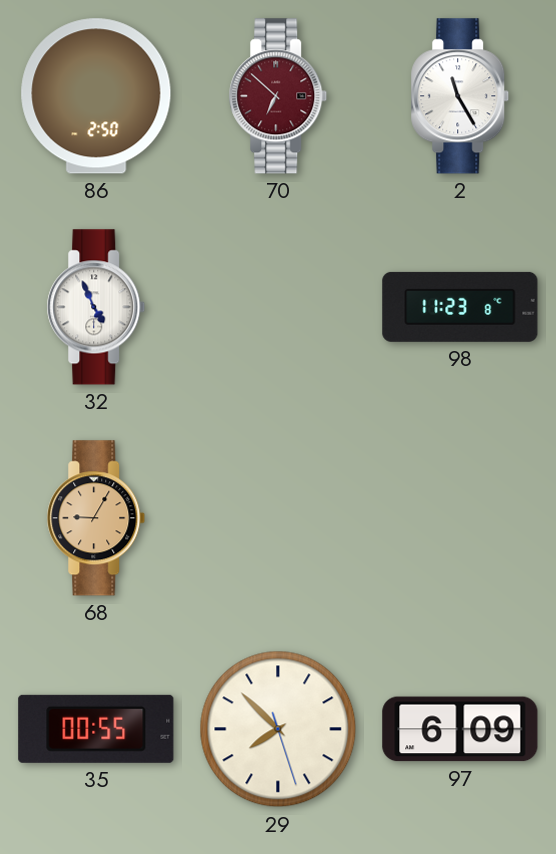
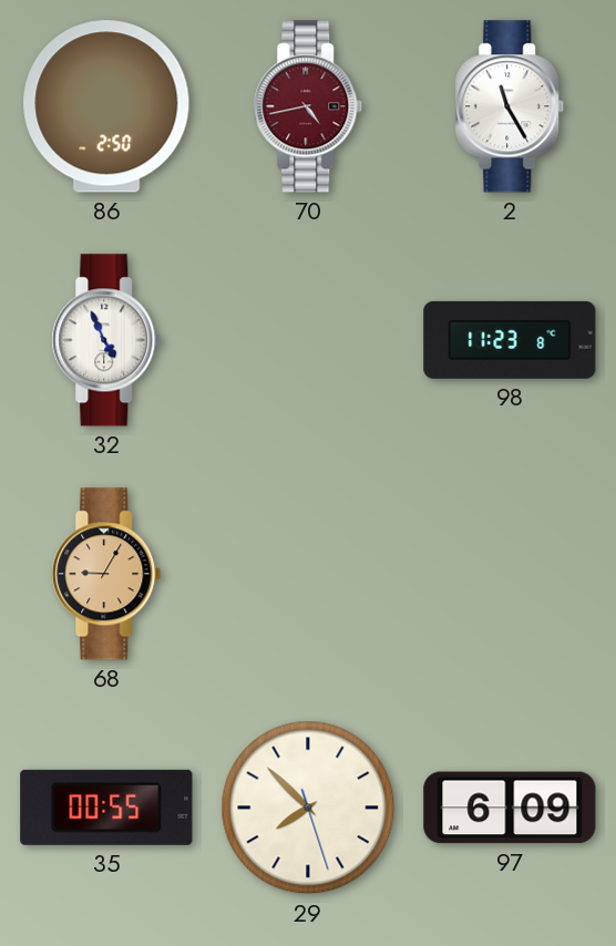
70: 6:52 -> 4:43
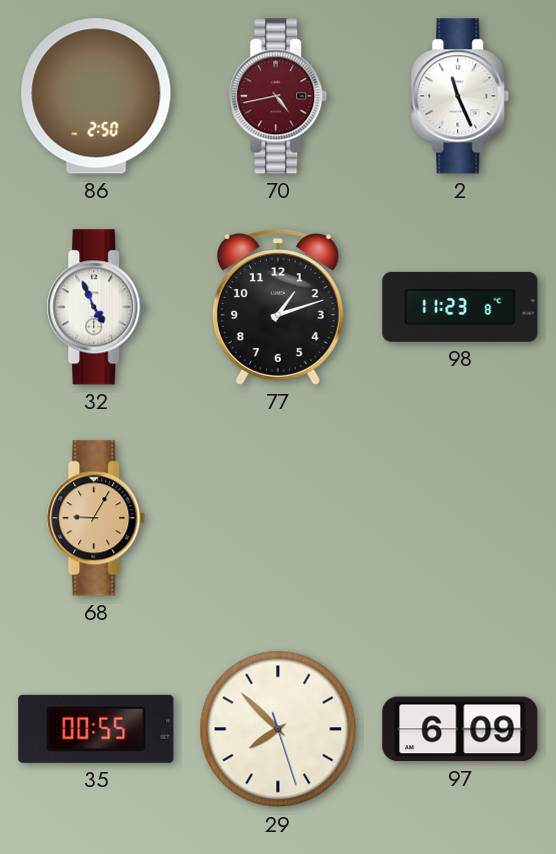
2: 11:25 -> 11:26
77: none -> 1:12
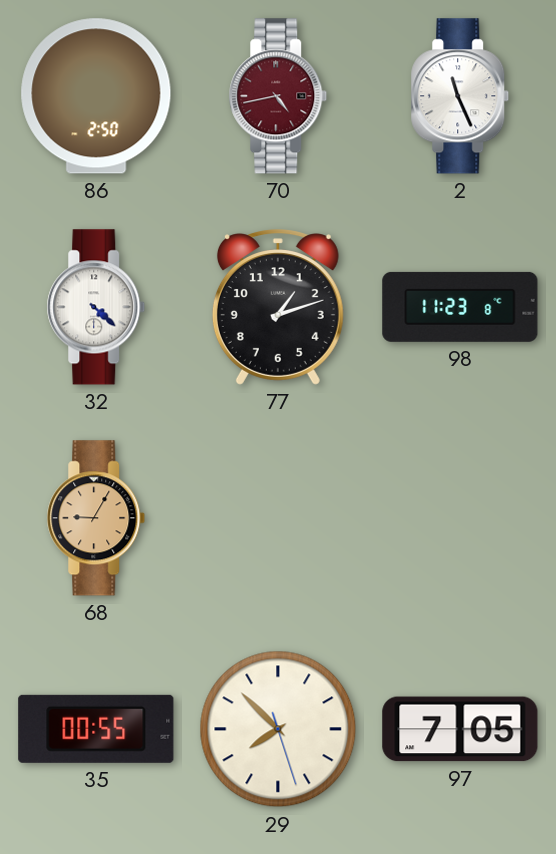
32: 4:56 -> 4:22
97: 6:09 -> 7:05
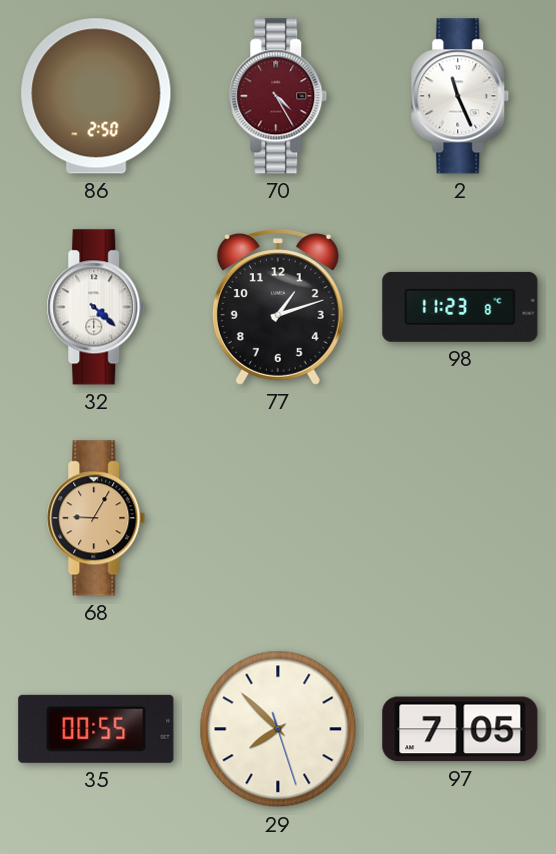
70: 4:43 -> 4:25
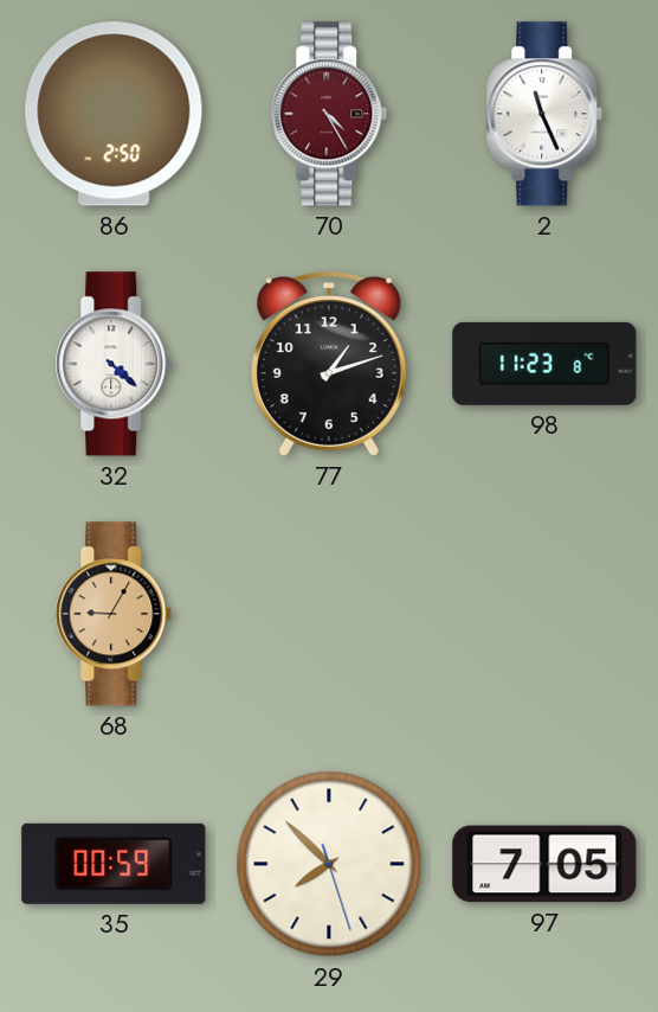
35: 00:55 -> 00:59
